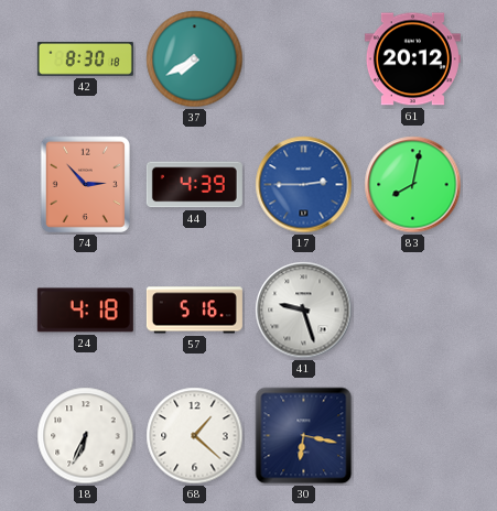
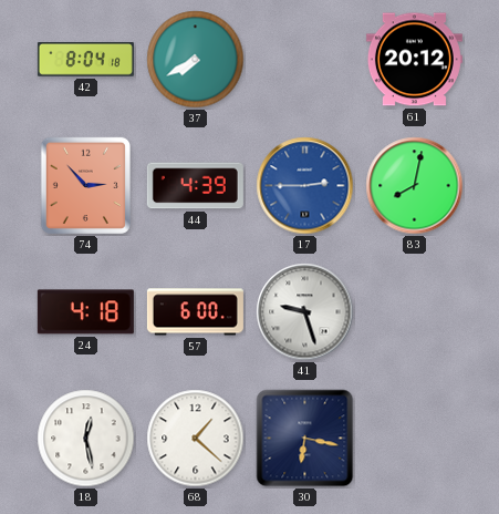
42: 8:30 -> 8:04
57: 5:16 -> 6:00
18: 6:34 -> 12:28
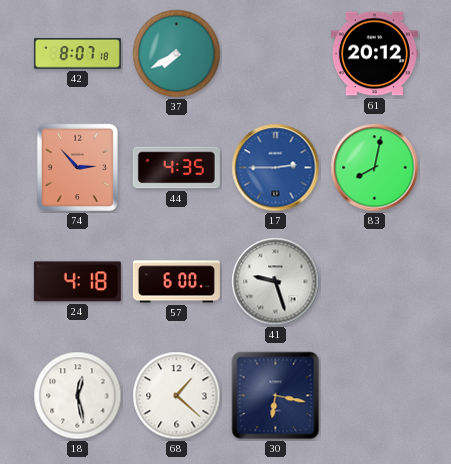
42: 8:04 -> 8:07
44: 4:39 -> 4:35
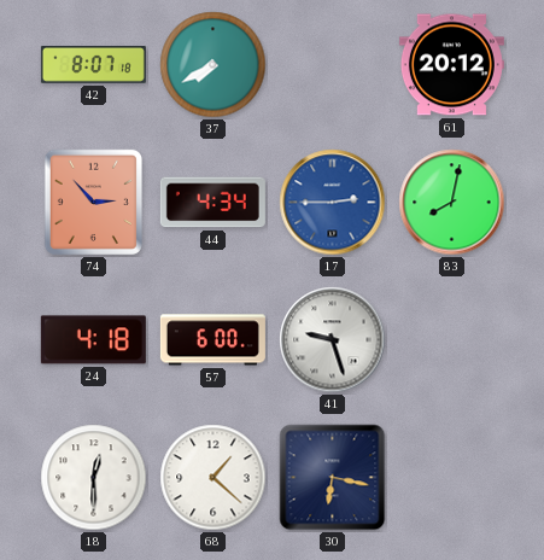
44: 4:35 -> 4:34
18: 12:28 -> 12:30
